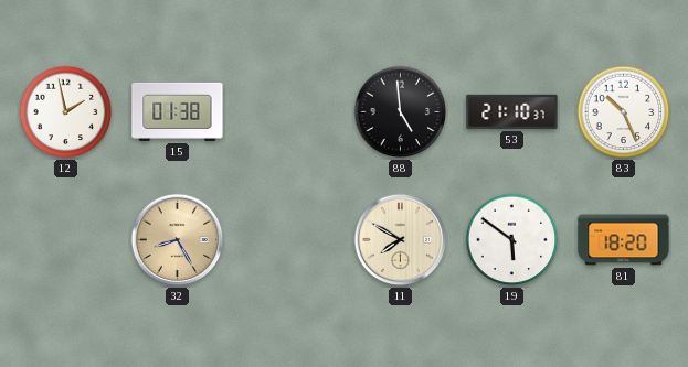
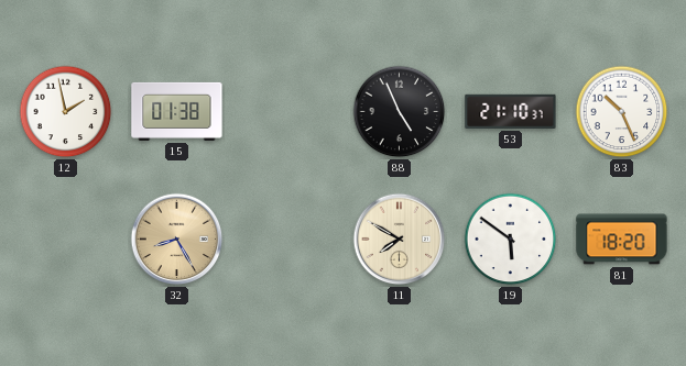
88: 4:59 -> 4:56
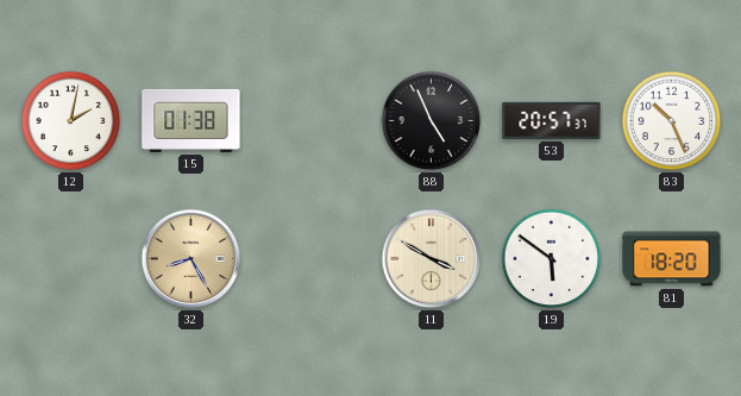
12: 1:58 -> 2:02
53: 21:10 -> 20:57
11: 7:50 -> 3:50
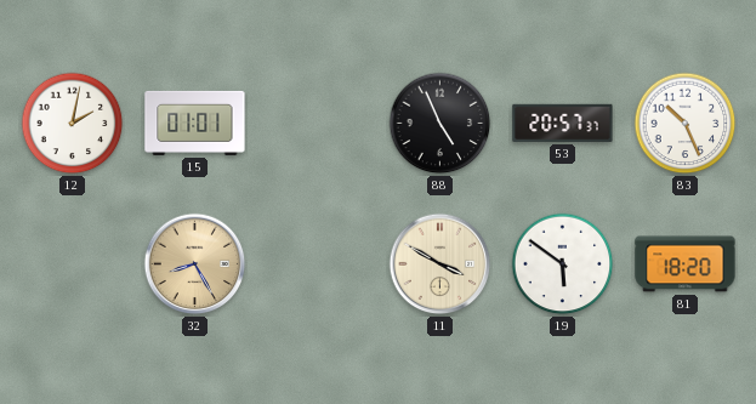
15: 01:38 -> 01:01
